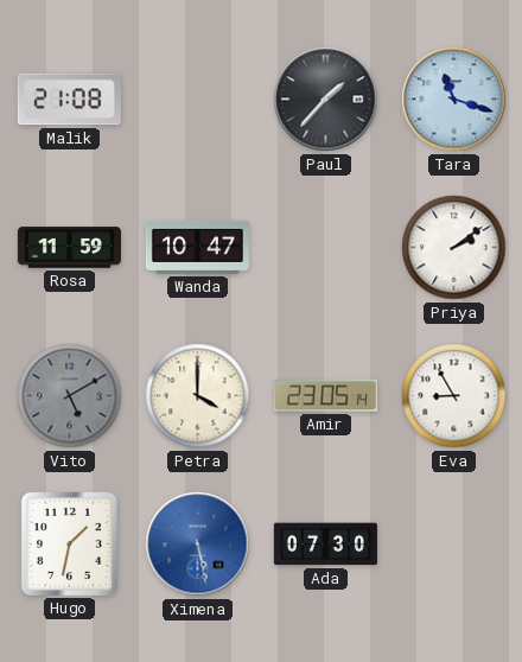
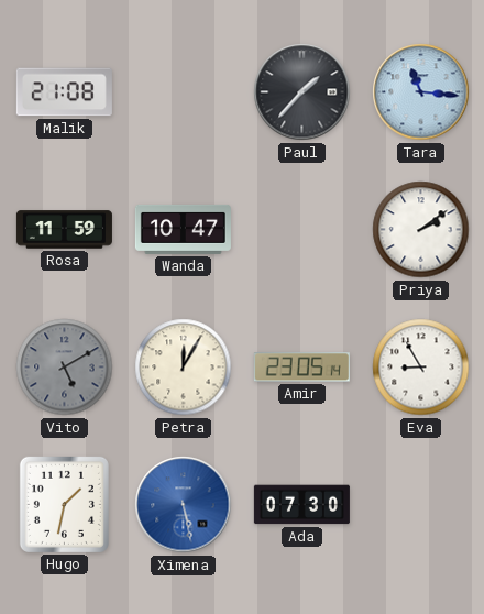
Tara: 11:18 -> 11:16
Petra: 4:00 -> 12:05
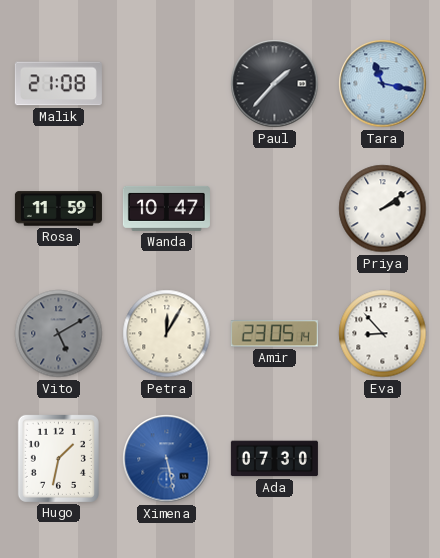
Tara: 11:16 -> 11:17
Eva: 8:55 -> 8:53
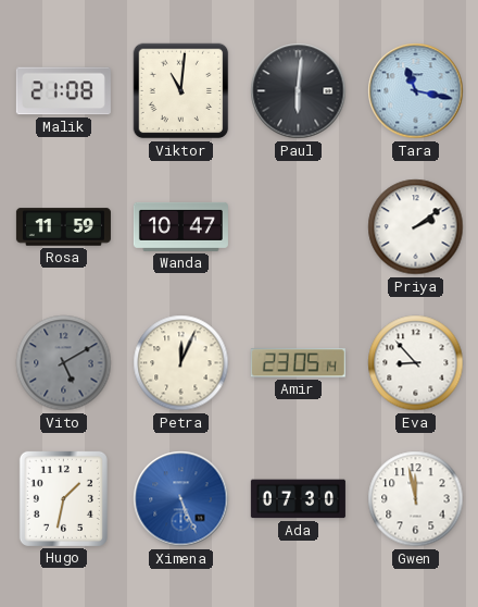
Viktor: none -> 11:01
Paul: 1:37 -> 6:01
Petra: 12:05 -> 12:04
Ximena: 5:28 -> 5:26
Gwen: none -> 11:58
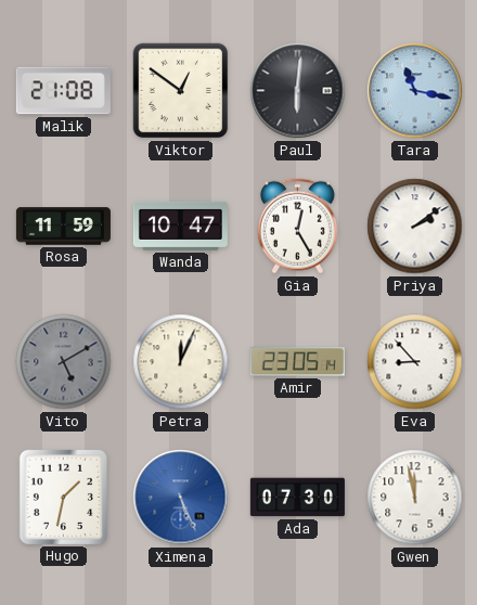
Viktor: 11:01 -> 12:51
Gia: none -> 12:25
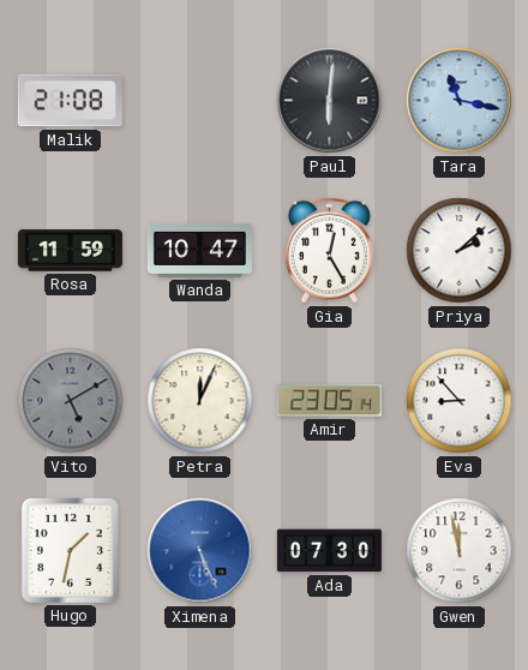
Viktor: 12:51 -> none
Priya: 2:09 -> 2:08
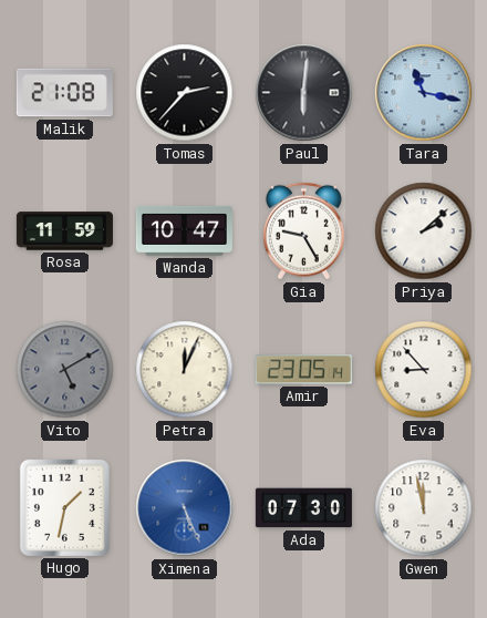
Tomas: none -> 2:37
Gia: 12:25 -> 9:25
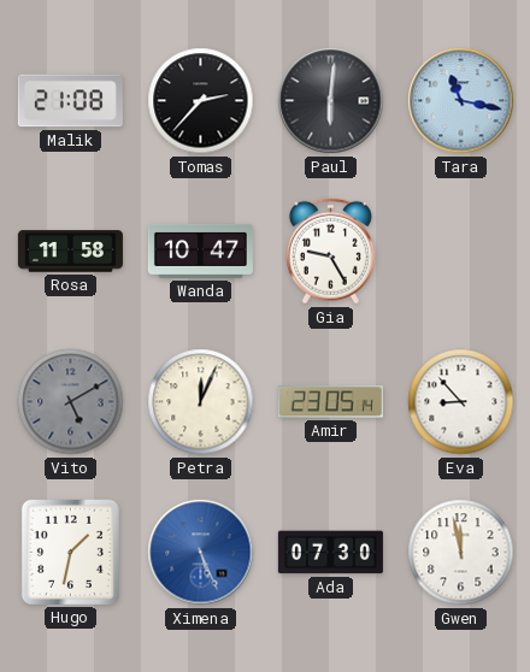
Rosa: 11:59 -> 11:58
Priya: 2:08 -> none
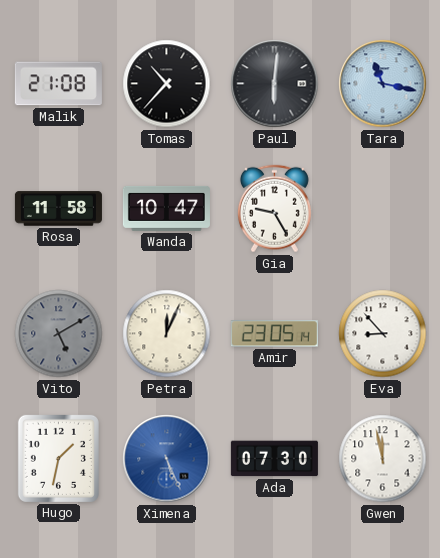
Tomas: 2:37 -> 10:37
